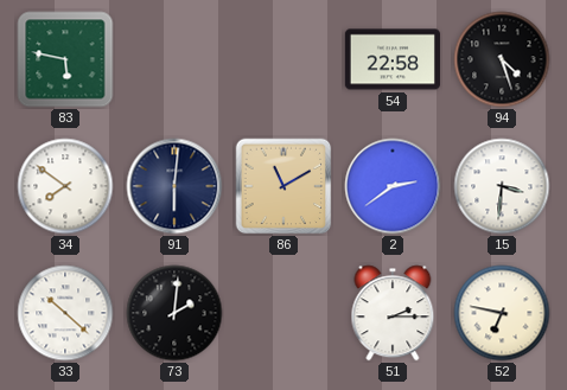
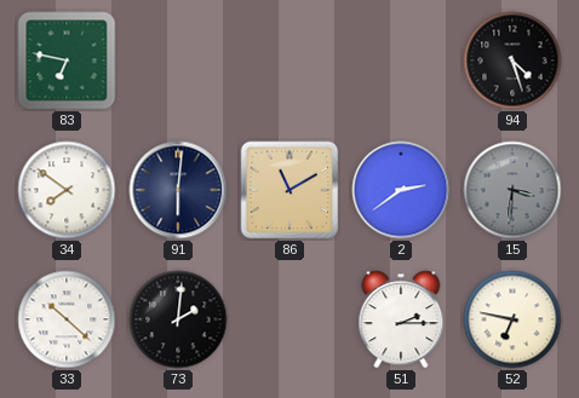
83: 5:47 -> 6:47
54: 22:58 -> none
15 dial: white -> grey
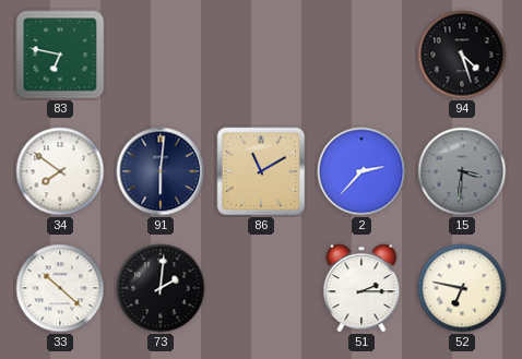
2: 2:39 -> 2:37
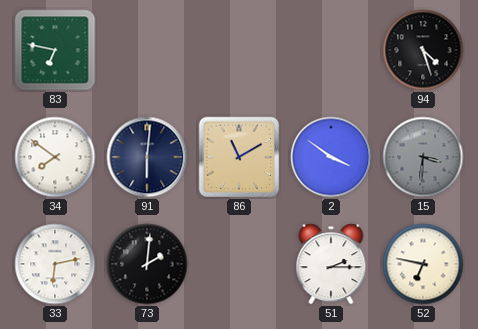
2: 2:37 -> 3:51
33: 10:22 -> 6:13
